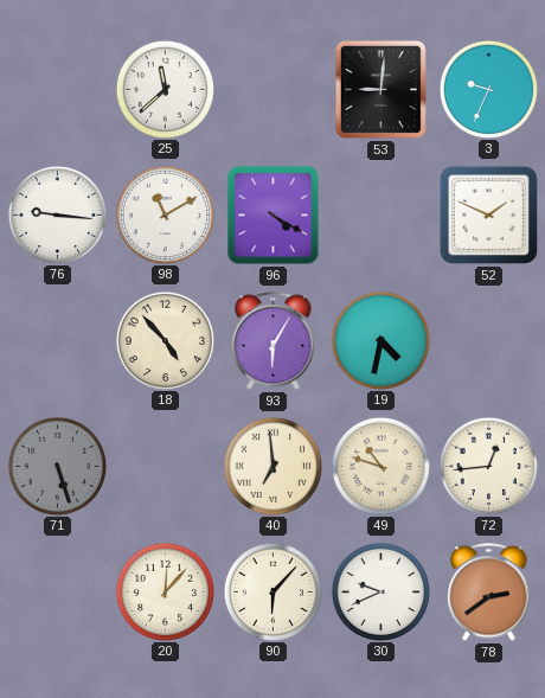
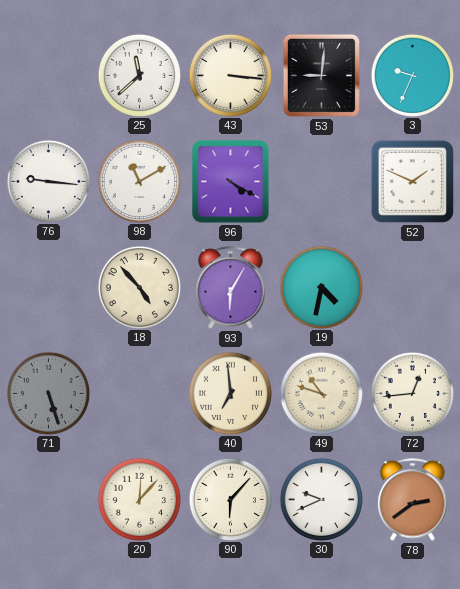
43: none -> 3:16
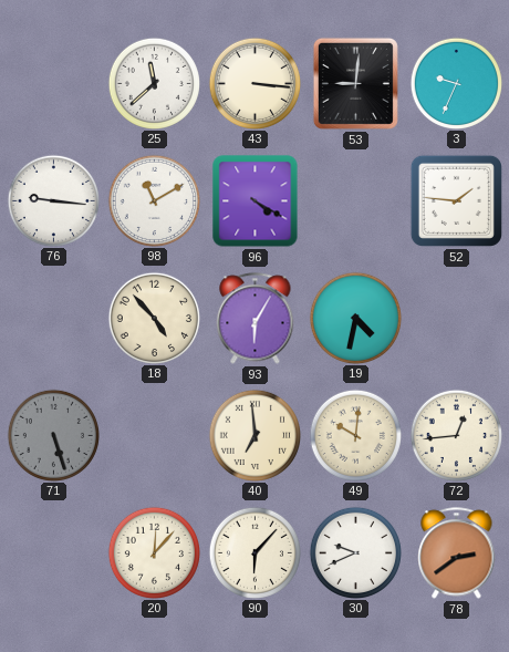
52: 1:49 -> 1:46
49: 10:48 -> 10:01
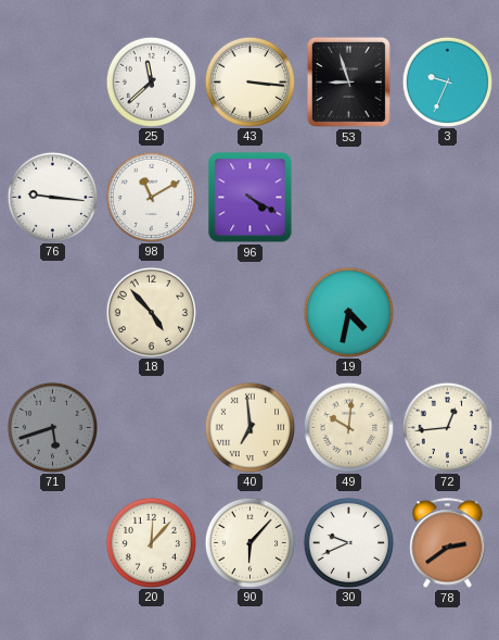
53: 9:01 -> 8:57
52: 1:46 -> none
93: 6:05 -> none
71: 5:27 -> 5:42
